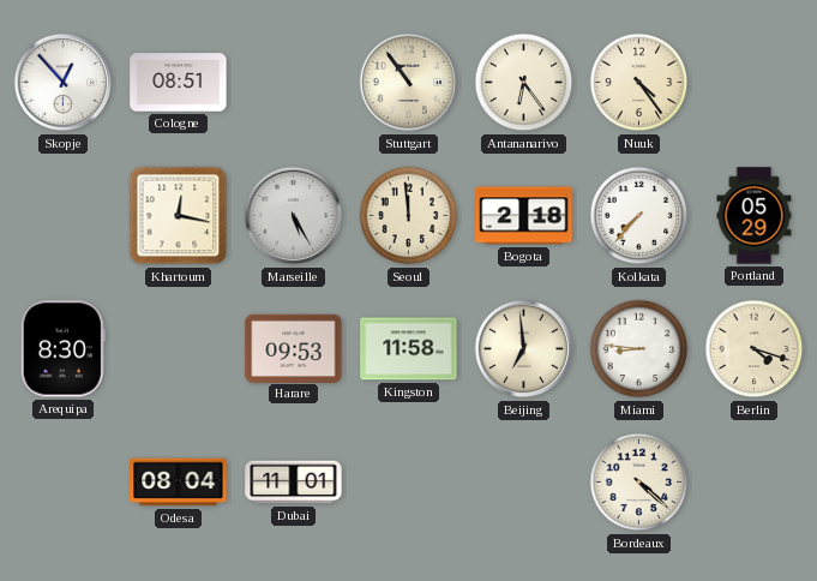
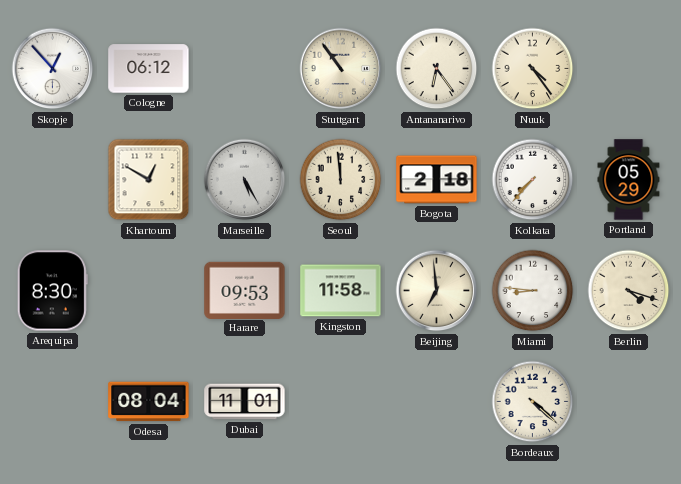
Cologne: 08:51 -> 06:12
Khartoum: 12:17 -> 12:50
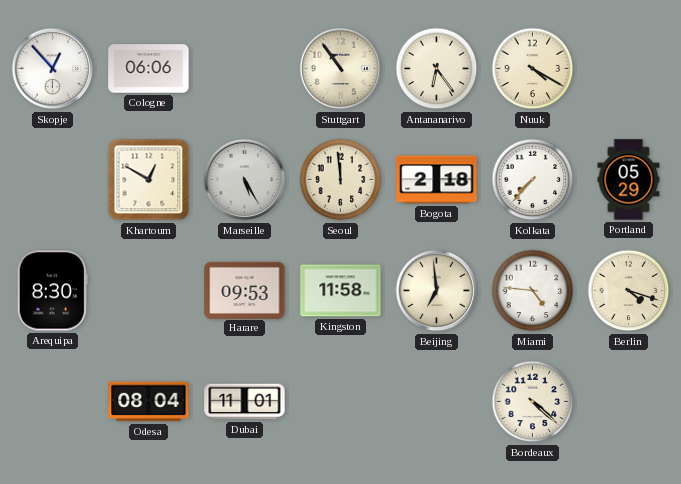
Cologne: 06:12 -> 06:06
Nuuk: 4:24 -> 4:20
Miami: 8:46 -> 4:46
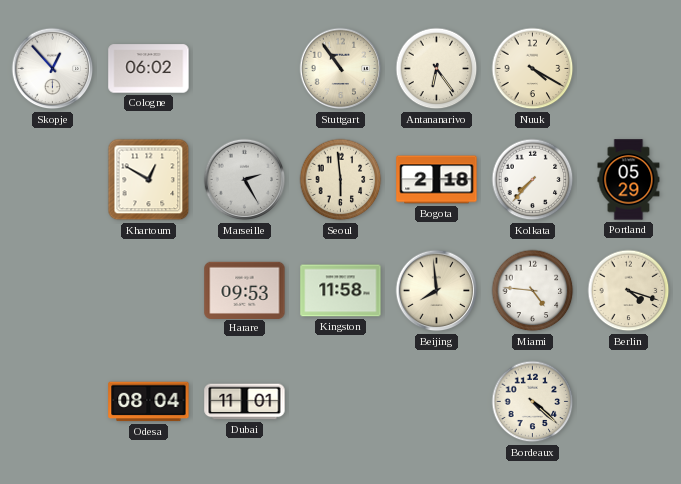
Cologne: 06:06 -> 06:02
Marseille: 5:25 -> 2:25
Seoul: 11:59 -> 5:59
Arequipa: 8:30 -> none
Beijing: 6:59 -> 7:59
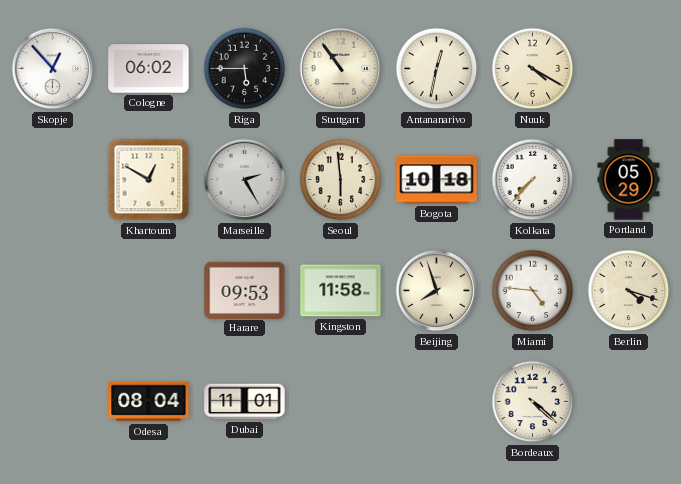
Riga: none -> 5:45
Antananarivo: 6:24 -> 12:32
Bogota: 2:18 -> 10:18
Beijing: 7:59 -> 7:57
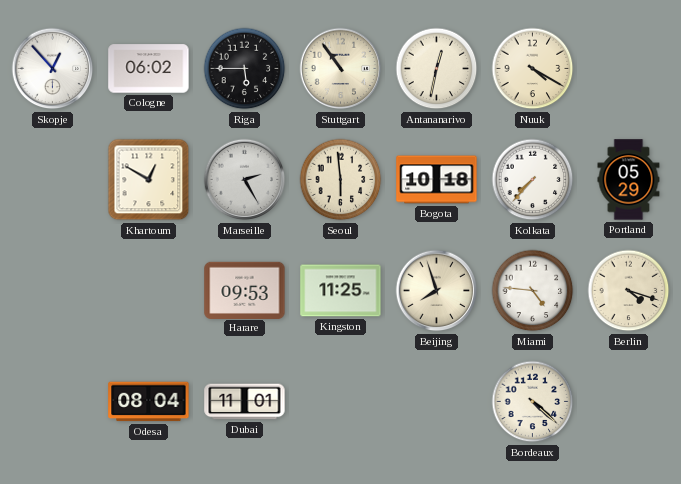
Kingston: 11:58 -> 11:25
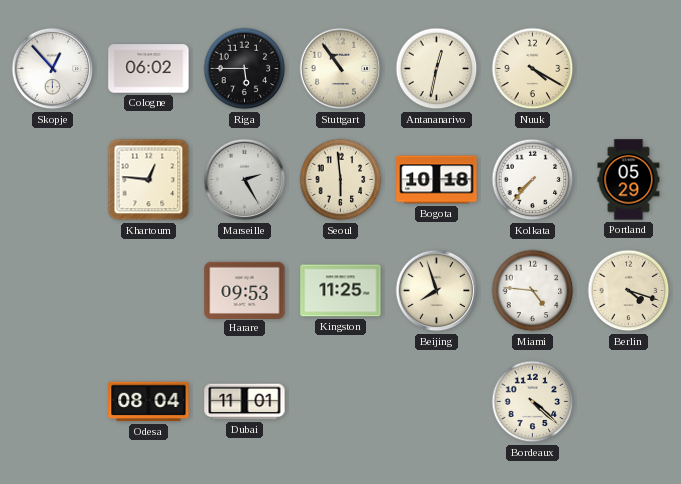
Khartoum: 12:50 -> 12:46
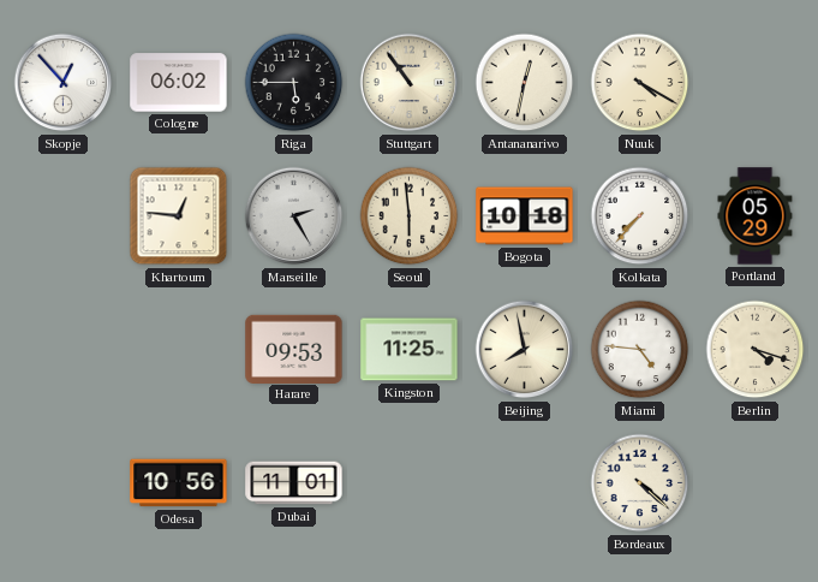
Beijing: 7:57 -> 7:58
Odesa: 08:04 -> 10:56
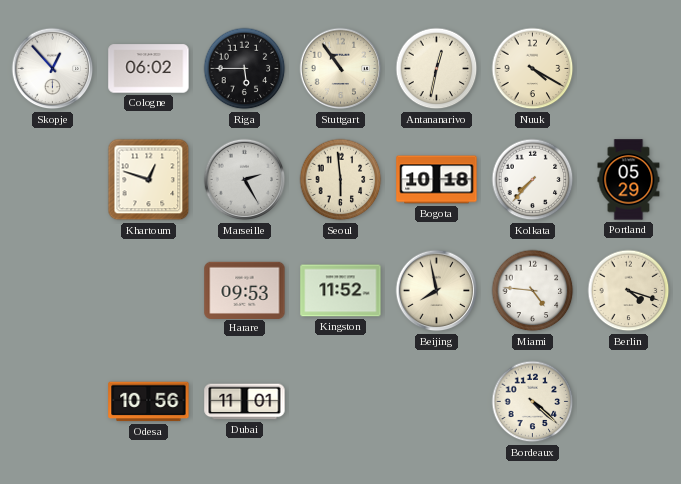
Khartoum: 12:46 -> 12:48
Kingston: 11:25 -> 11:52
